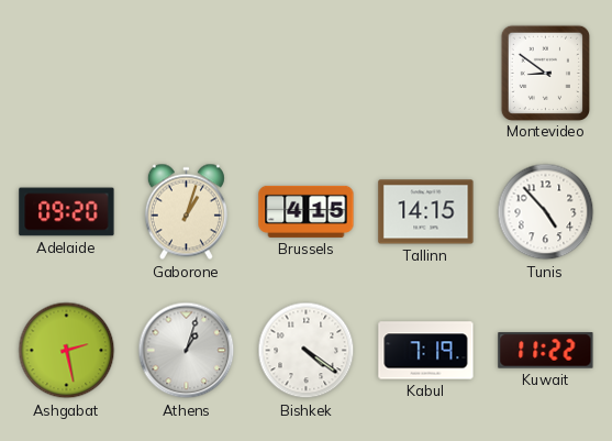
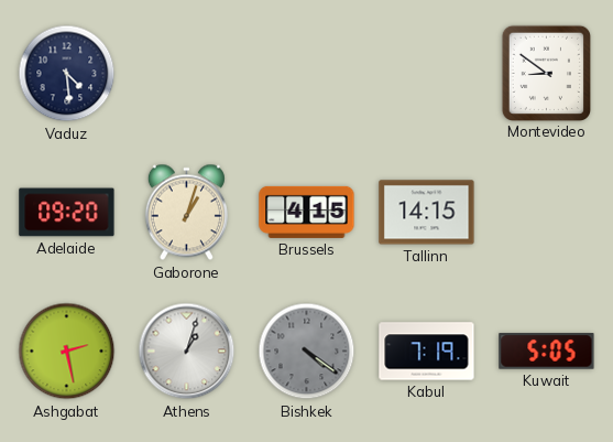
Vaduz: none -> 4:29
Tunis: 4:53 -> none
Bishkek dial: white -> grey
Kuwait: 11:22 -> 5:05
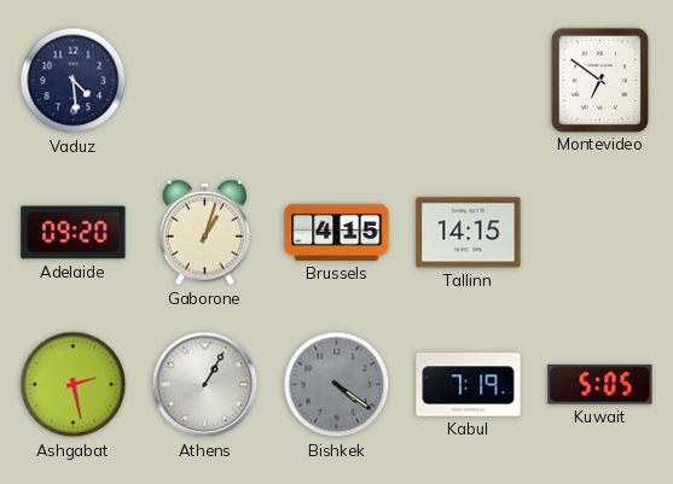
Montevideo: 8:51 -> 6:51
Athens: 1:03 -> 1:05
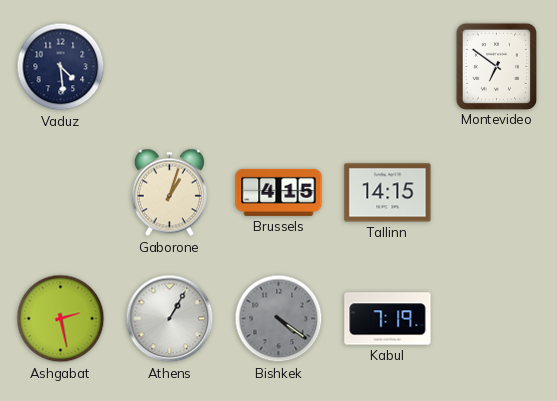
Adelaide: 09:20 -> none
Kuwait: 5:05 -> none
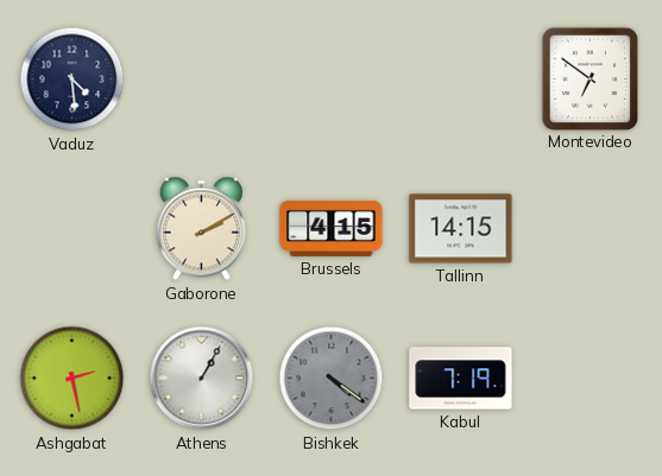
Gaborone: 1:03 -> 2:10
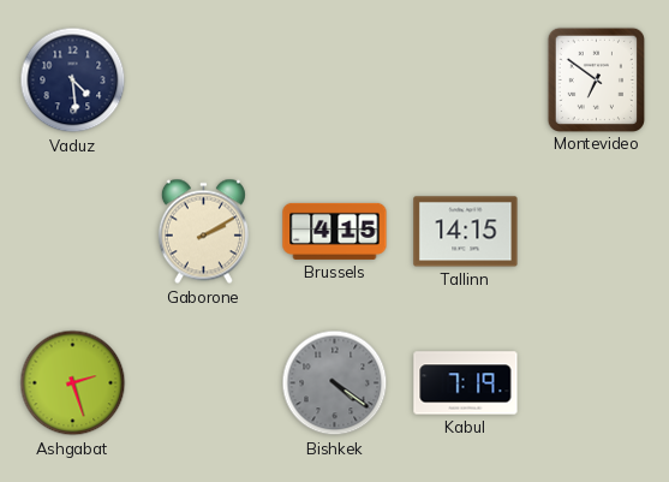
Ashgabat: 2:28 -> 2:27
Athens: 1:05 -> none
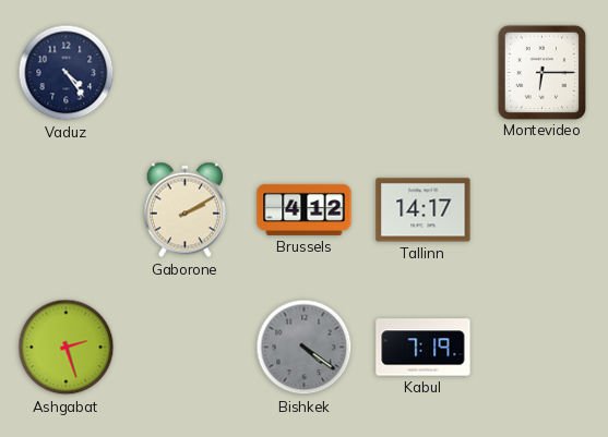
Vaduz: 4:29 -> 4:24
Montevideo: 6:51 -> 6:15
Brussels: 4:15 -> 4:12
Tallinn: 14:15 -> 14:17
